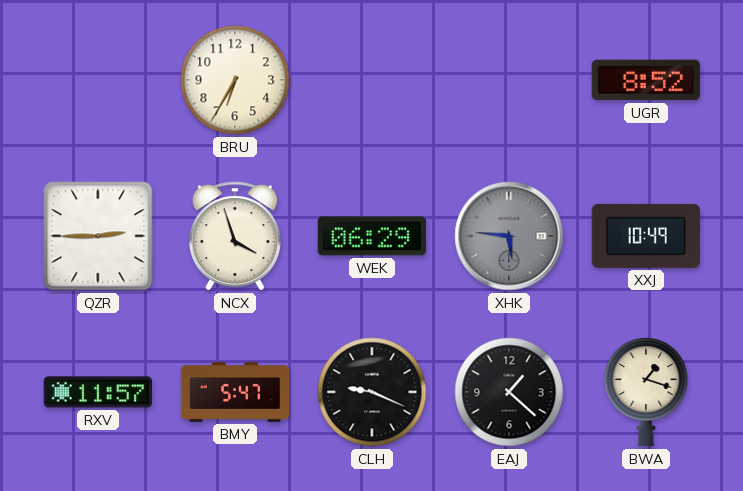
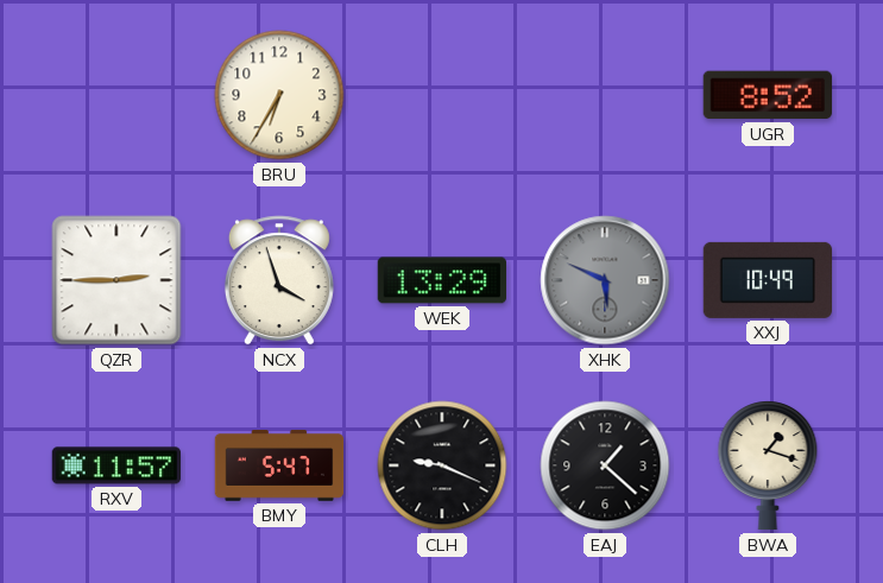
WEK: 06:29 -> 13:29
XHK: 5:46 -> 5:49
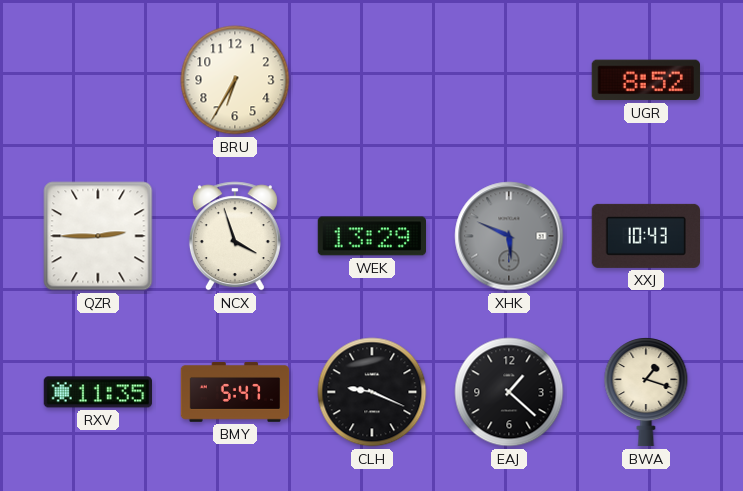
XXJ: 10:49 -> 10:43
RXV: 11:57 -> 11:35
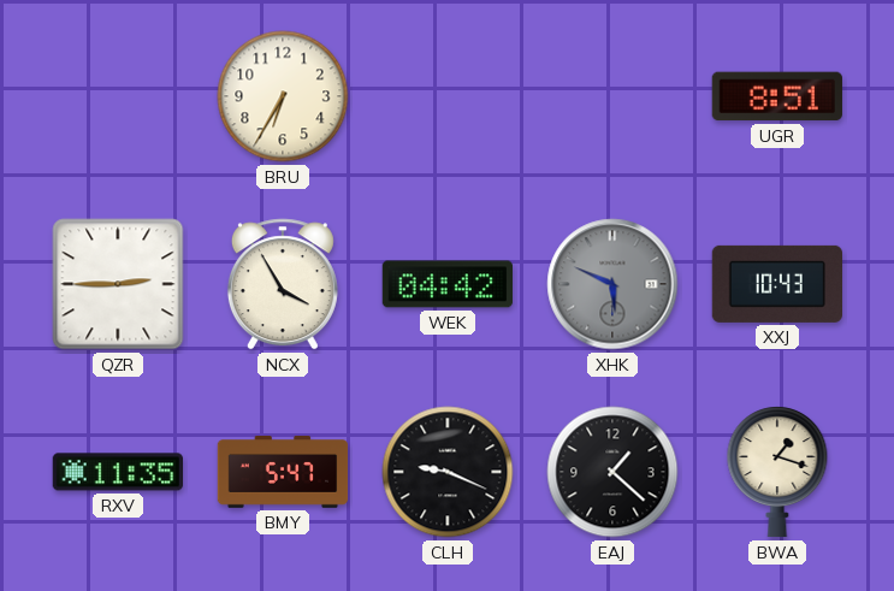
UGR: 8:52 -> 8:51
NCX: 3:57 -> 3:55
WEK: 13:29 -> 04:42
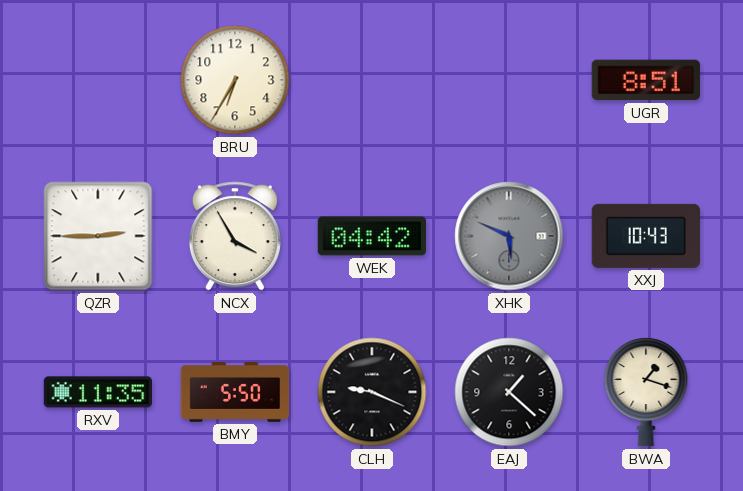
BMY: 5:47 -> 5:50
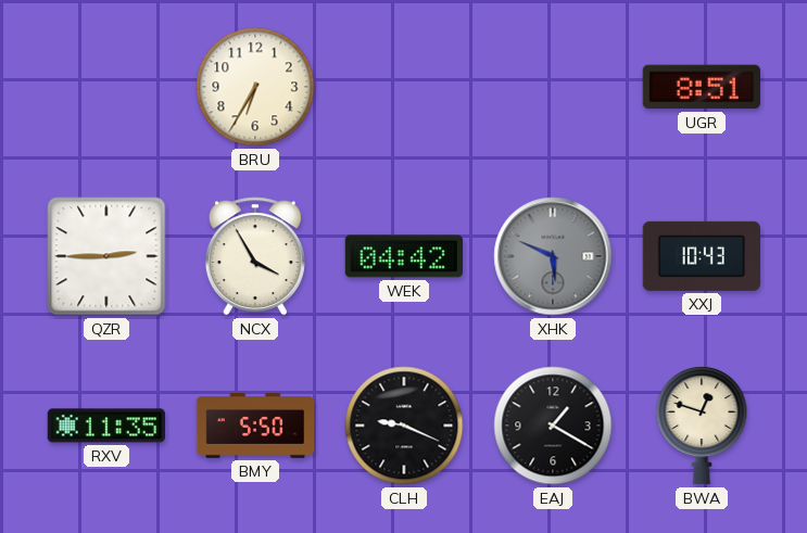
EAJ: 1:22 -> 1:20
BWA: 1:18 -> 12:48
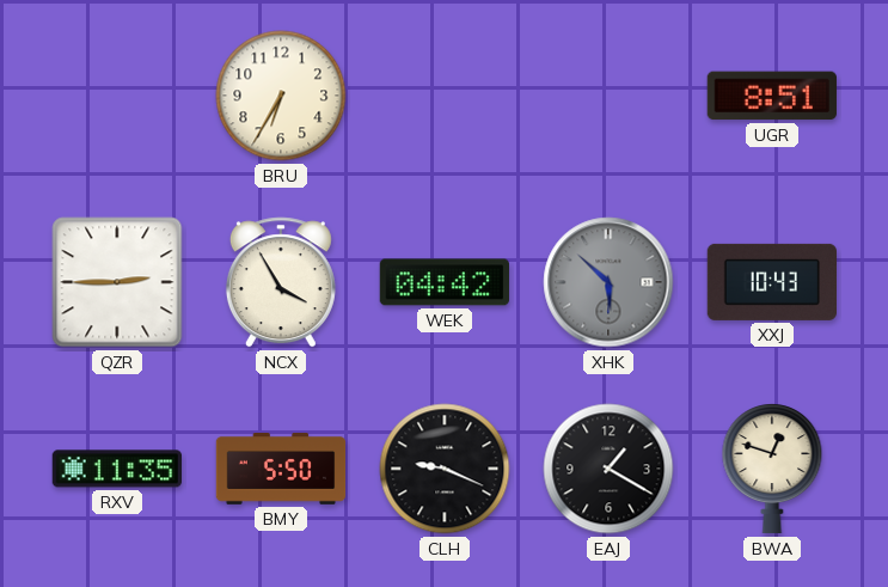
XHK: 5:49 -> 5:52
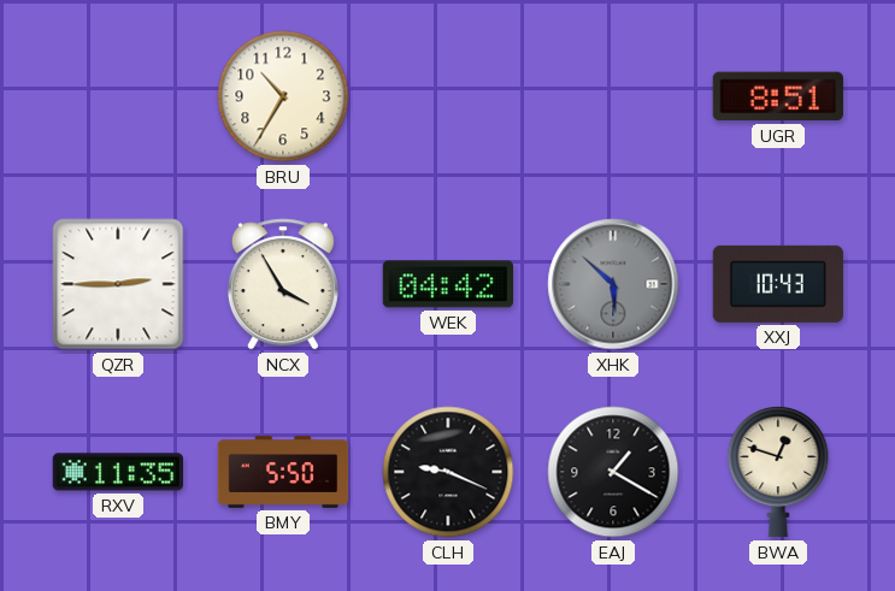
BRU: 6:35 -> 10:35
